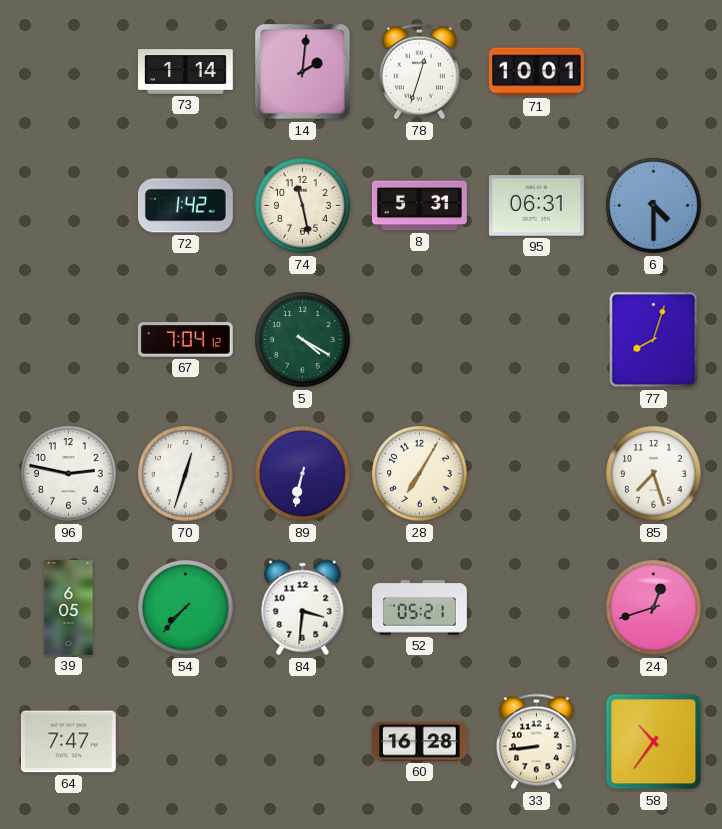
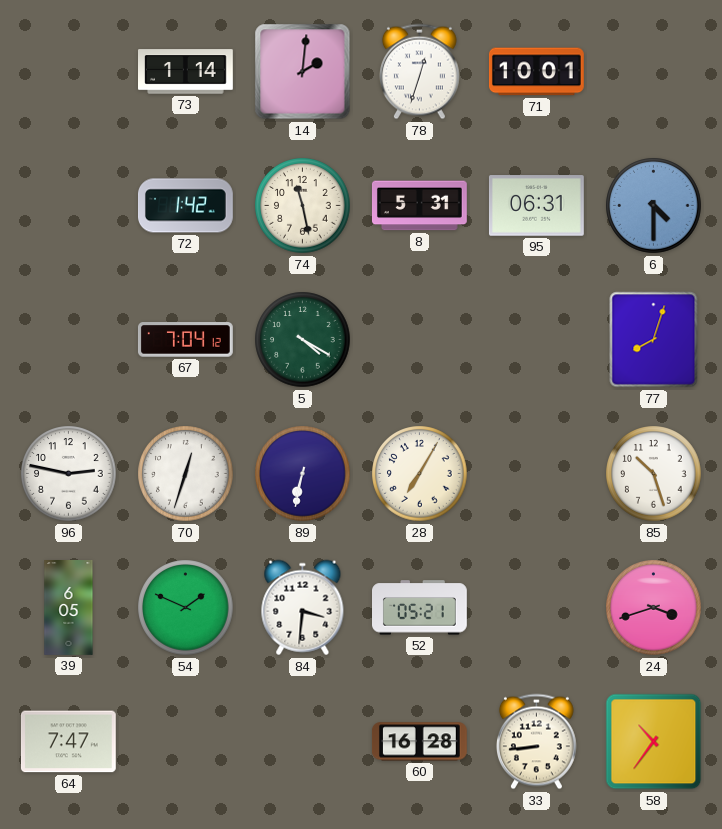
85: 7:27 -> 10:27
54: 7:37 -> 1:49
24: 12:42 -> 3:42
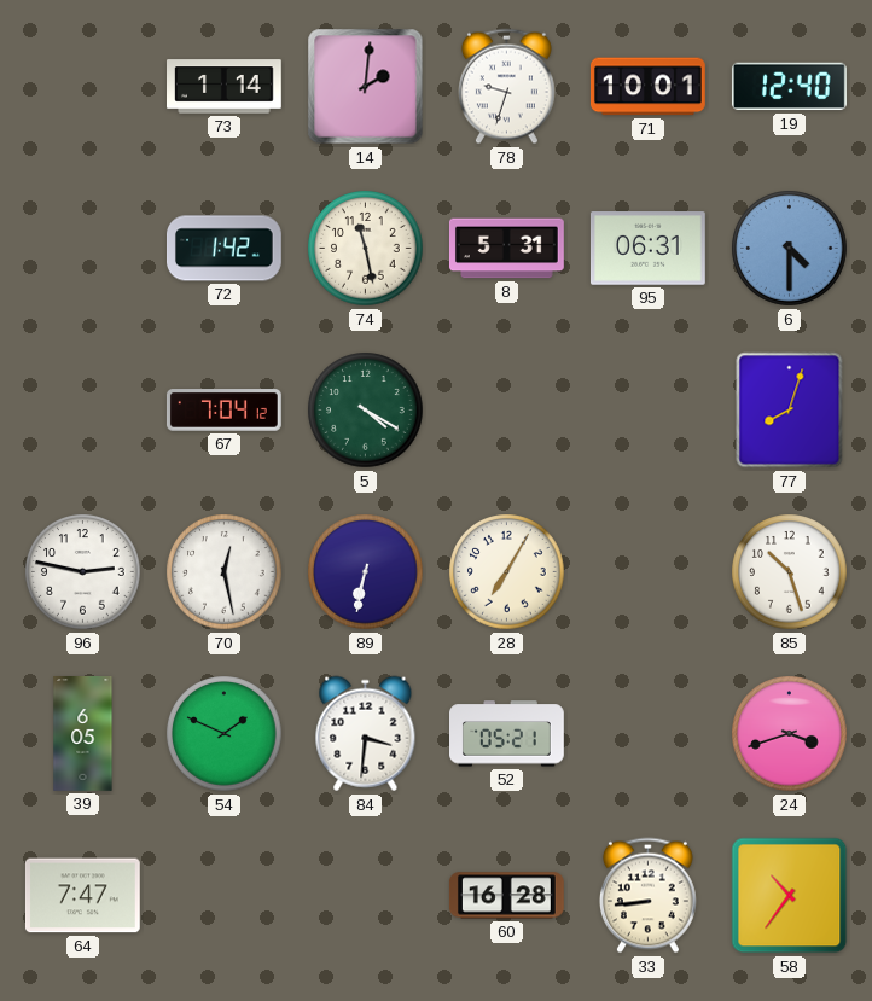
78: 12:33 -> 9:33
19: none -> 12:40
70: 12:33 -> 12:28
